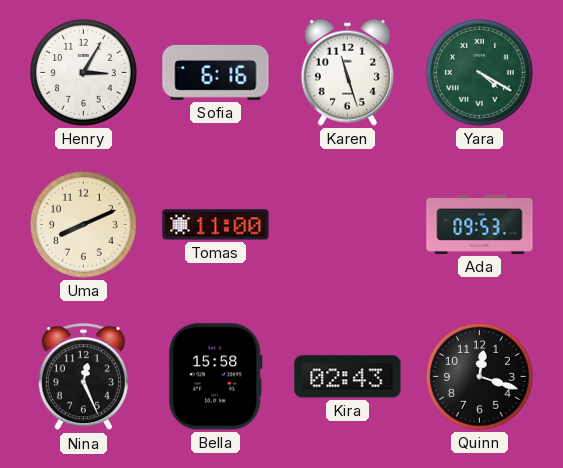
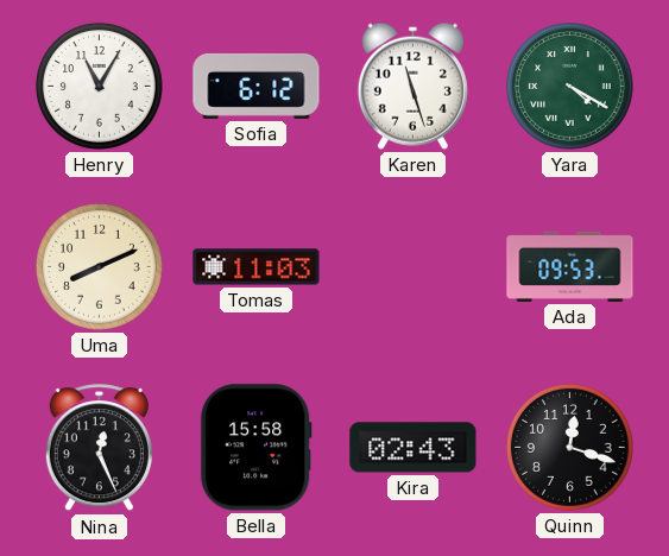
Henry: 3:05 -> 11:05
Sofia: 6:16 -> 6:12
Tomas: 11:00 -> 11:03
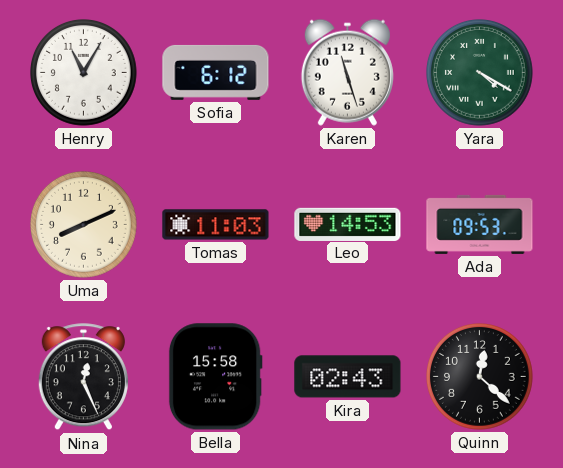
Leo: none -> 14:53
Quinn: 12:18 -> 12:22
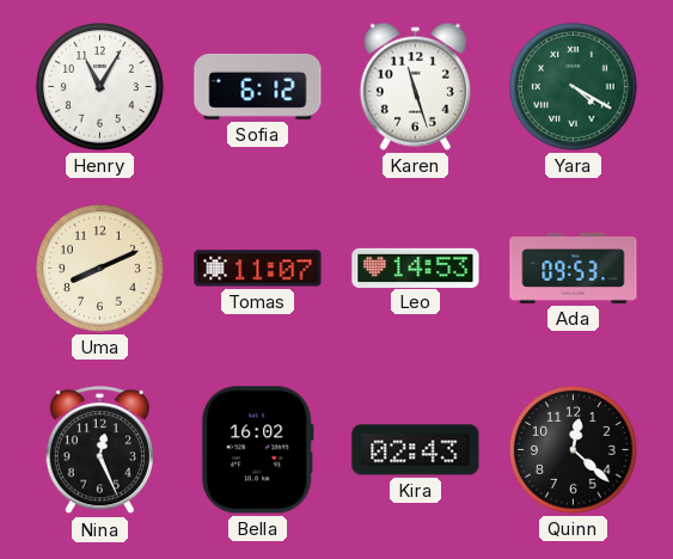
Tomas: 11:03 -> 11:07
Bella: 15:58 -> 16:02
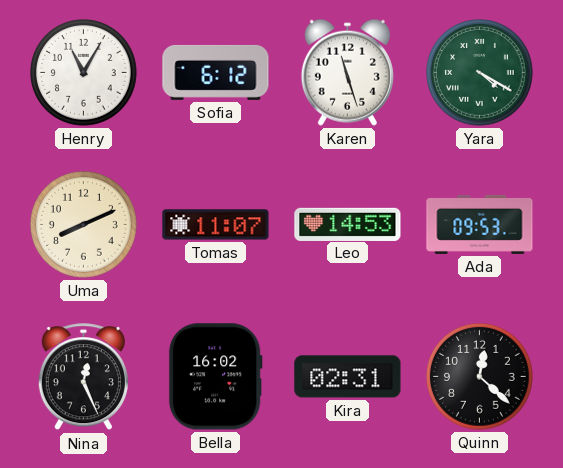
Kira: 02:43 -> 02:31
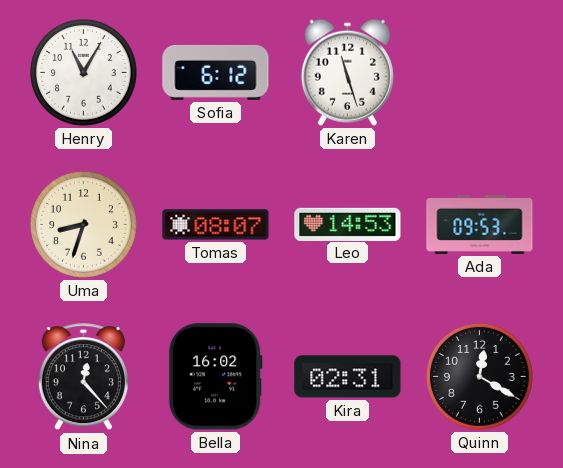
Yara: 4:20 -> none
Uma: 8:11 -> 8:33
Tomas: 11:07 -> 08:07
Nina: 12:26 -> 12:23
Quinn: 12:22 -> 12:20
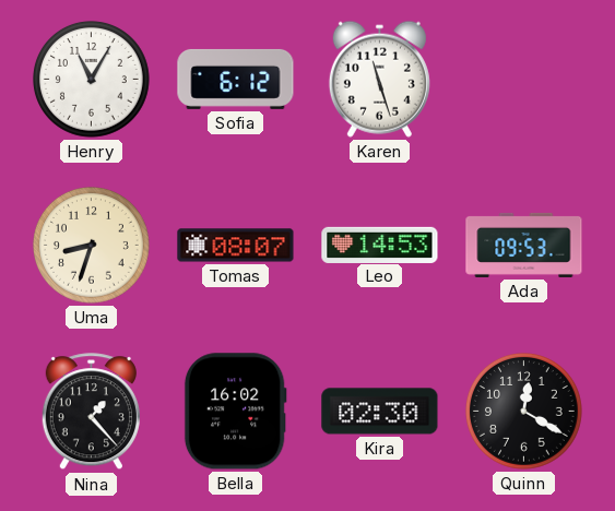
Nina: 12:23 -> 1:23
Kira: 02:31 -> 02:30
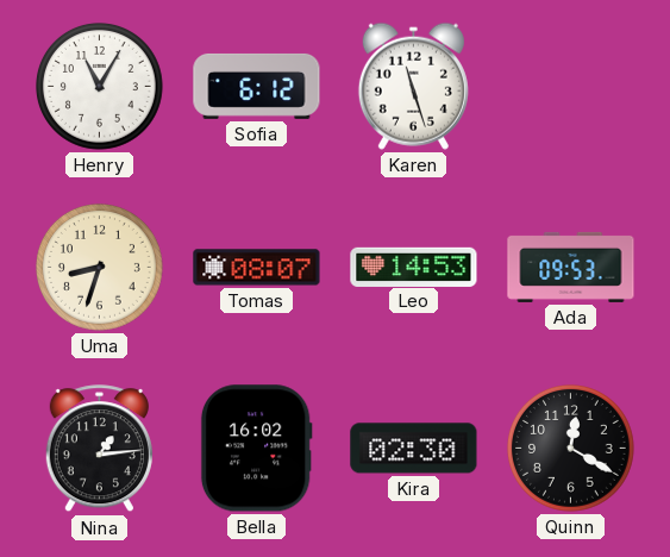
Nina: 1:23 -> 1:14
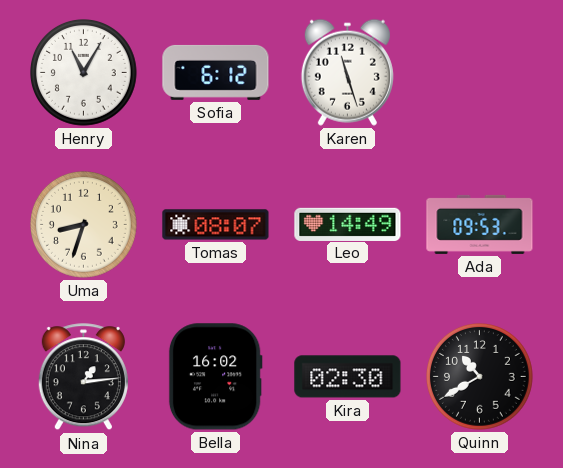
Leo: 14:53 -> 14:49
Quinn: 12:20 -> 10:40
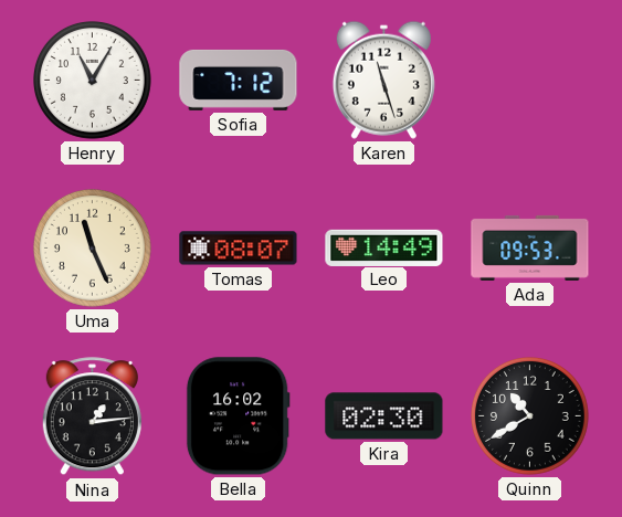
Sofia: 6:12 -> 7:12
Uma: 8:33 -> 11:26
